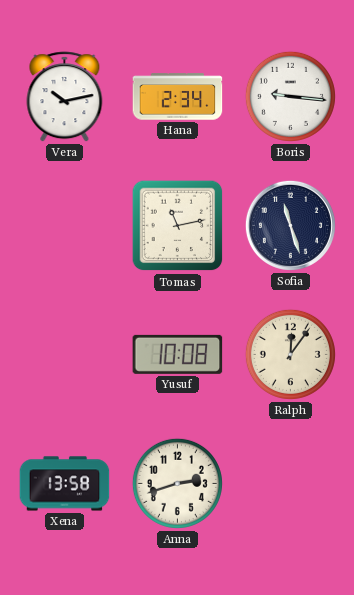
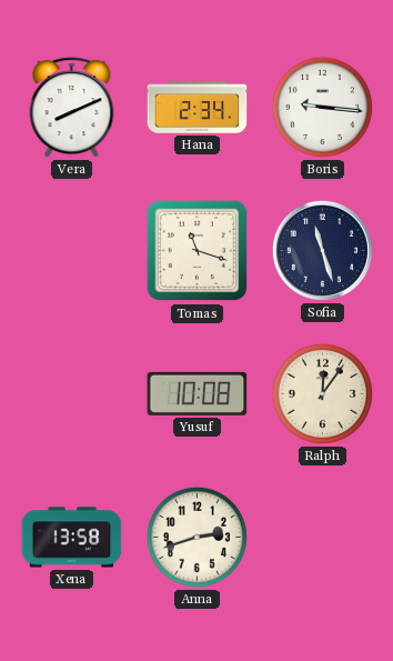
Vera: 10:13 -> 8:11
Tomas: 11:13 -> 11:18
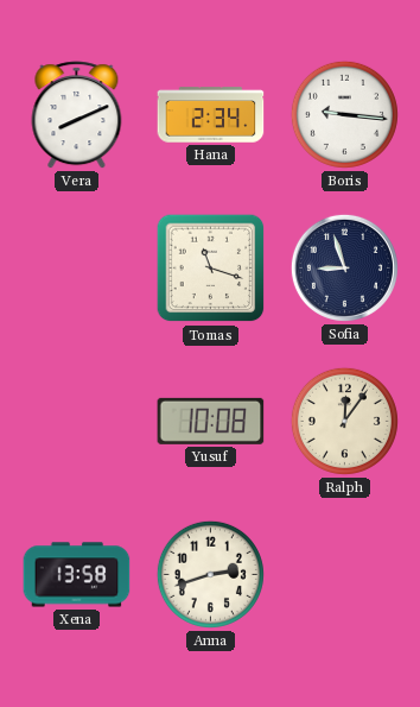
Sofia: 11:27 -> 8:57
